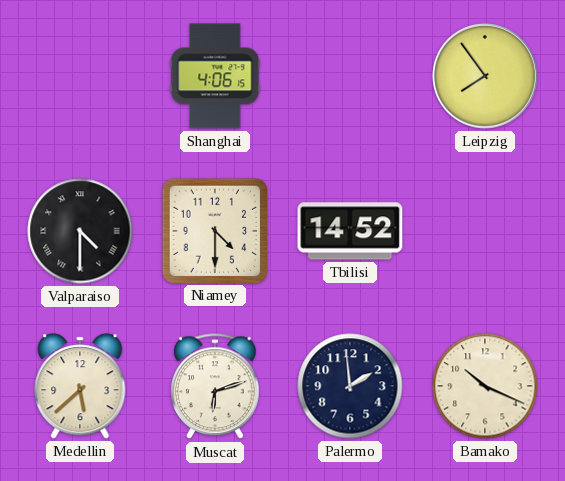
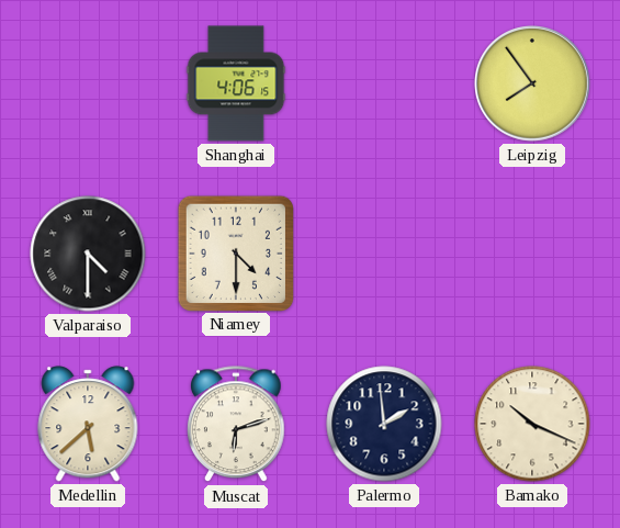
Tbilisi: 14:52 -> none
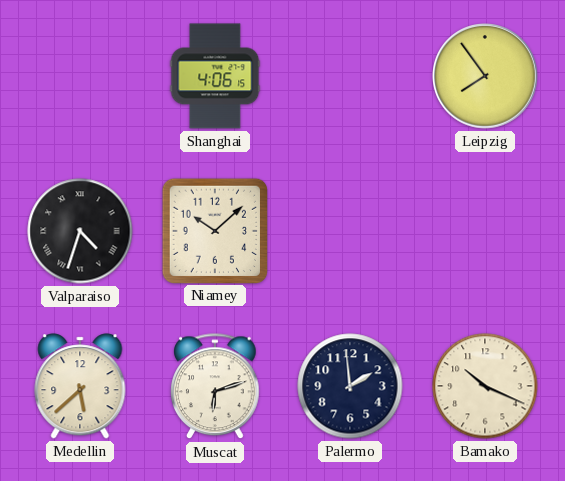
Valparaiso: 4:30 -> 4:33
Niamey: 4:30 -> 10:08
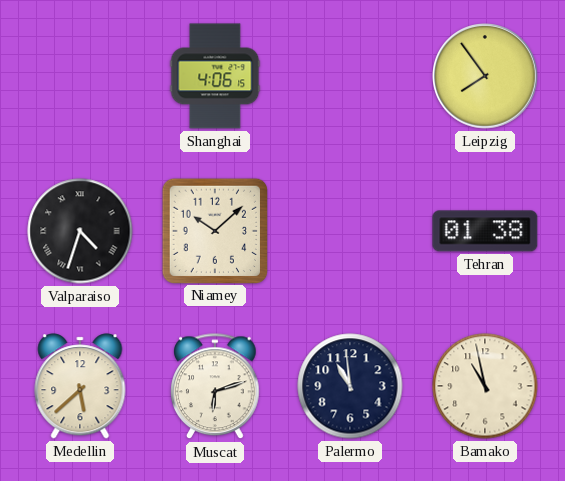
Tehran: none -> 01:38
Palermo: 1:59 -> 10:59
Bamako: 10:19 -> 10:58
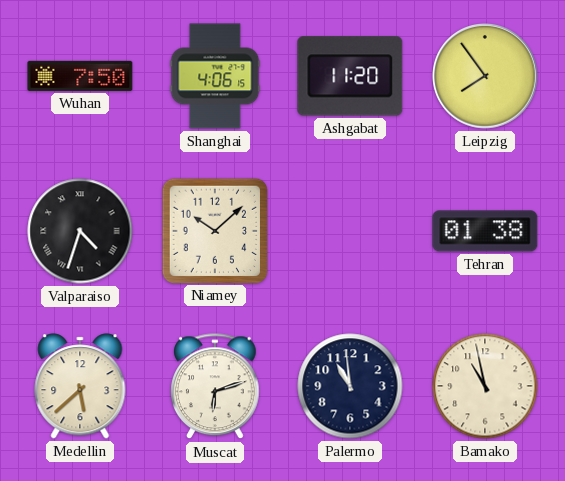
Wuhan: none -> 7:50
Ashgabat: none -> 11:20
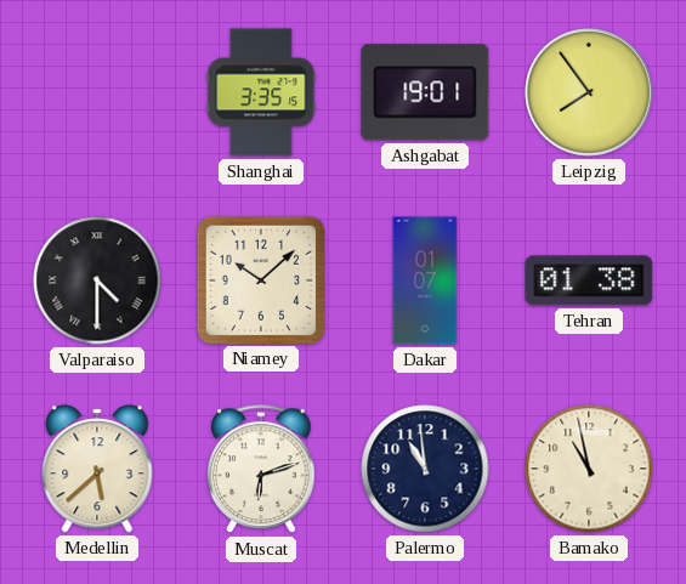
Wuhan: 7:50 -> none
Shanghai: 4:06 -> 3:35
Ashgabat: 11:20 -> 19:01
Valparaiso: 4:33 -> 4:30
Dakar: none -> 01:07
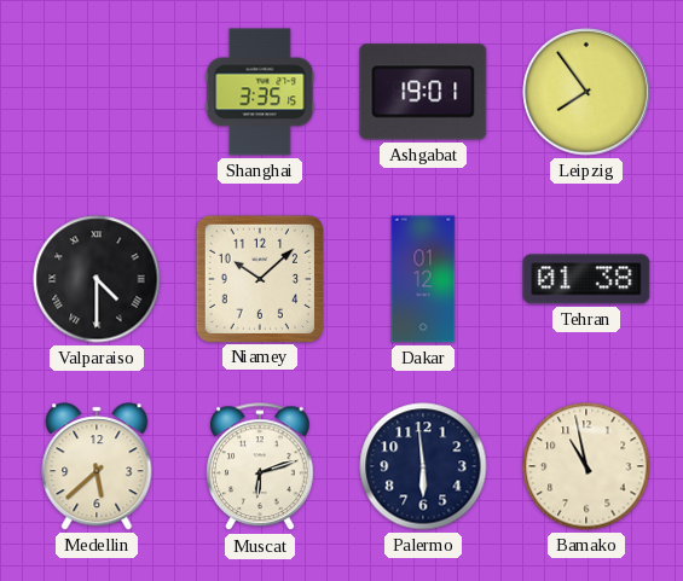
Dakar: 01:07 -> 01:12
Palermo: 10:59 -> 5:59
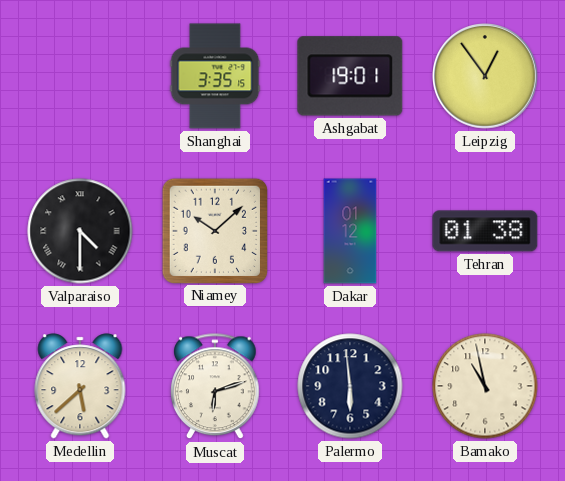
Leipzig: 7:54 -> 12:54
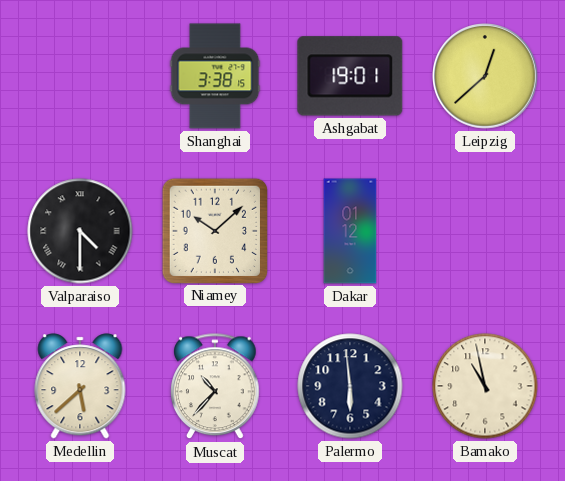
Shanghai: 3:35 -> 3:38
Leipzig: 12:54 -> 12:38
Tehran: 01:38 -> none
Muscat: 6:12 -> 10:37
